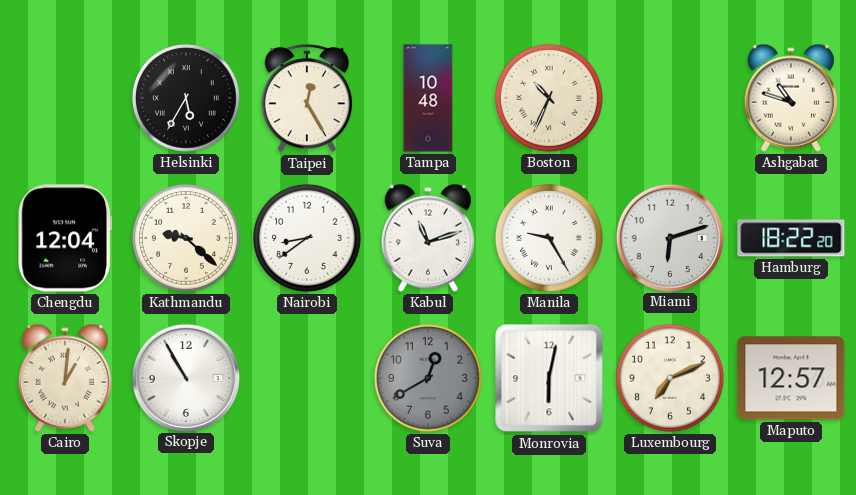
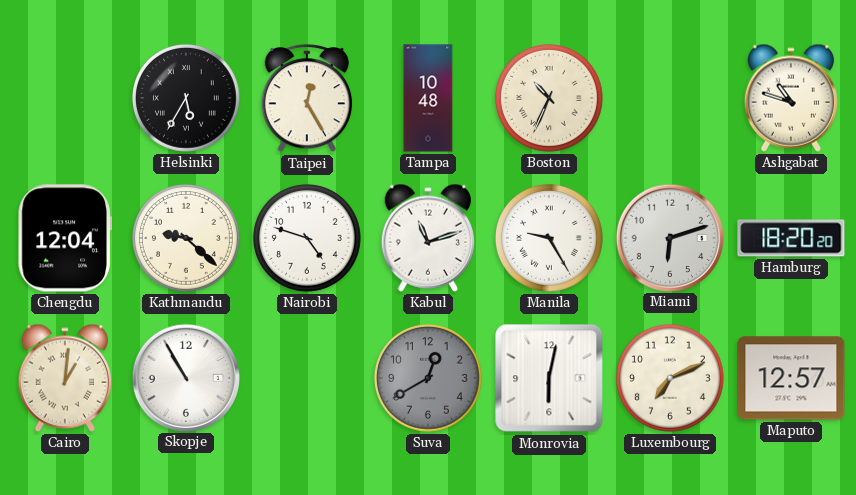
Nairobi: 8:39 -> 4:48
Hamburg: 18:22 -> 18:20
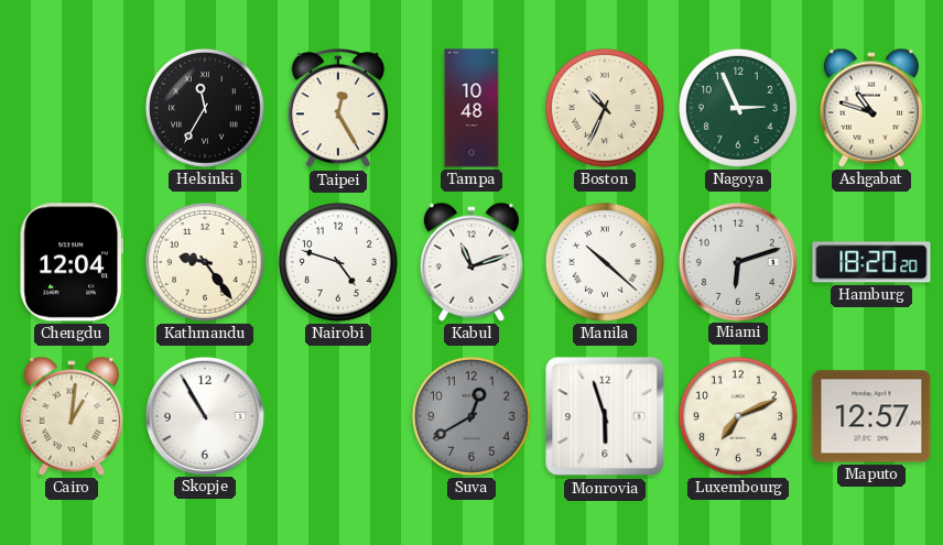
Helsinki: 5:35 -> 11:35
Nagoya: none -> 2:56
Kathmandu: 9:22 -> 9:24
Manila: 9:25 -> 10:22
Monrovia: 6:02 -> 5:57
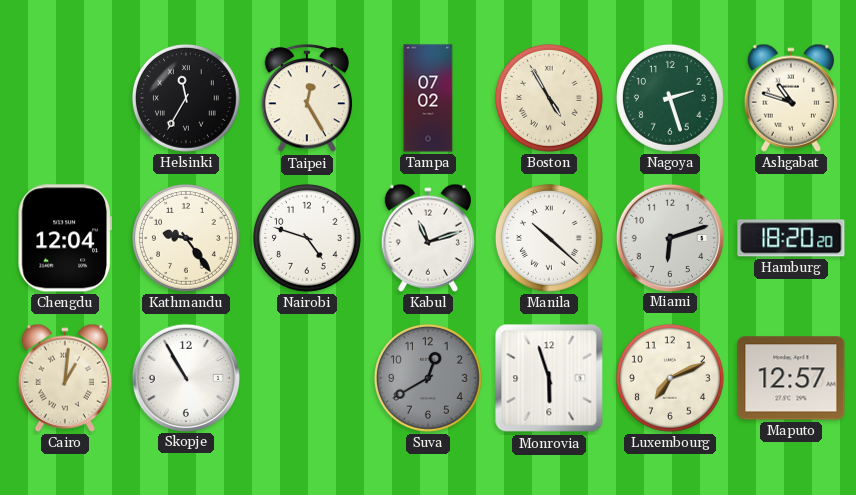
Tampa: 10:48 -> 07:02
Boston: 10:34 -> 4:55
Nagoya: 2:56 -> 2:27
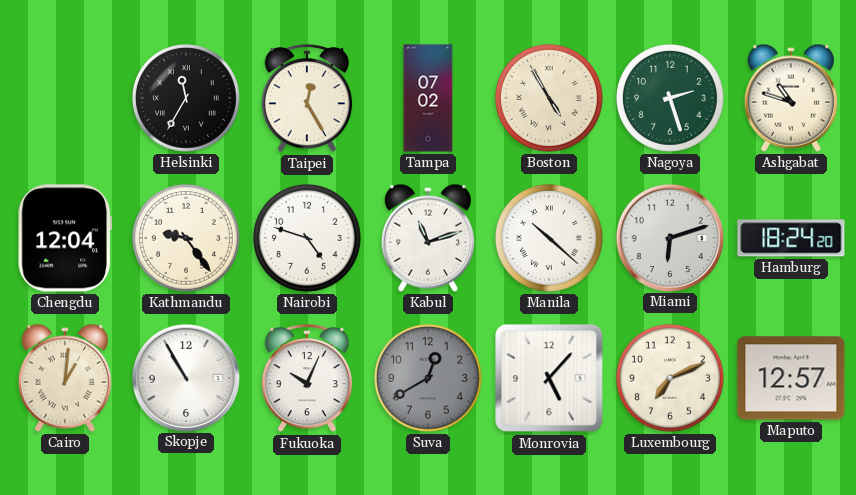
Hamburg: 18:20 -> 18:24
Fukuoka: none -> 10:04
Monrovia: 5:57 -> 5:07
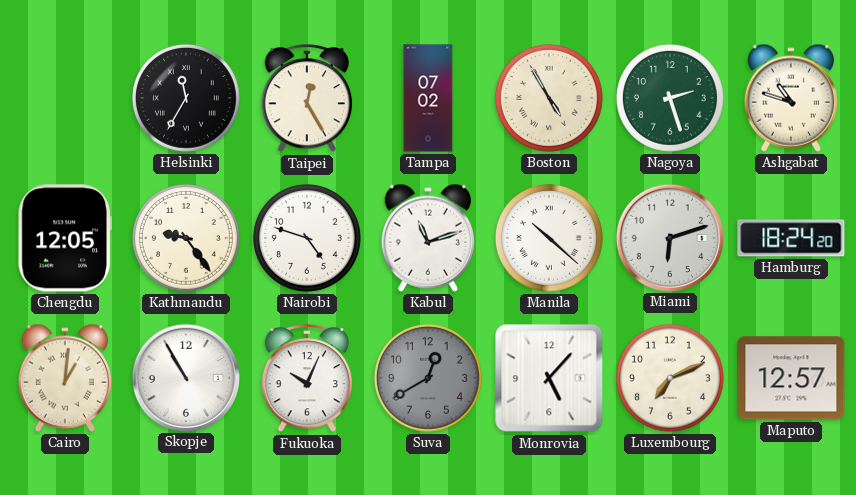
Chengdu: 12:04 -> 12:05
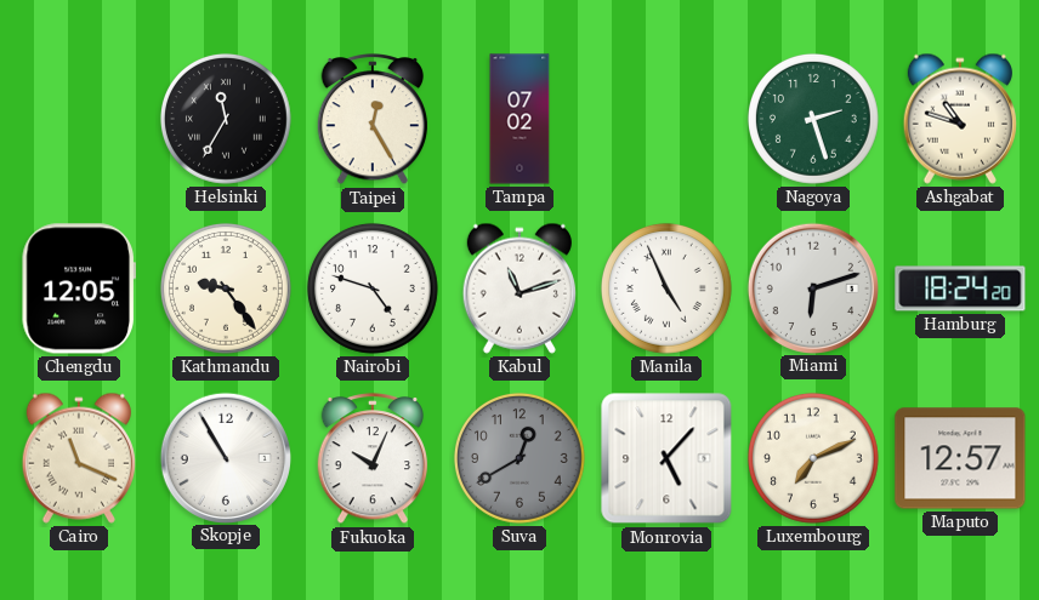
Boston: 4:55 -> none
Manila: 10:22 -> 4:56
Cairo: 1:01 -> 11:19
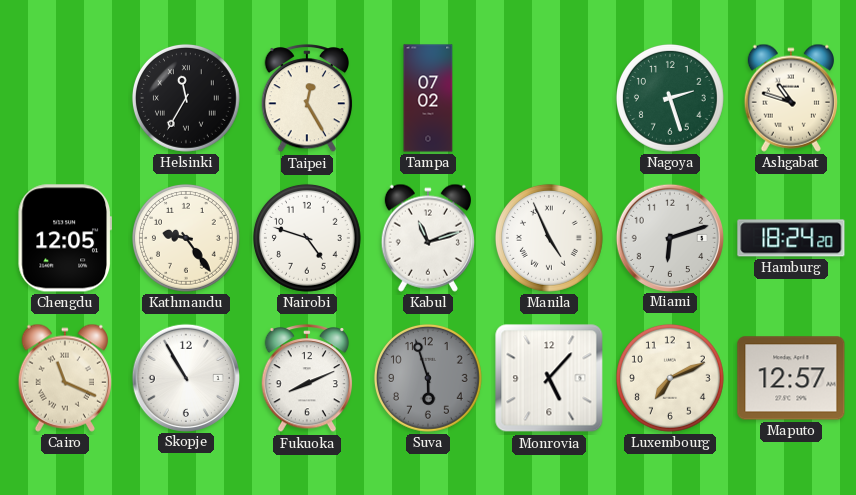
Fukuoka: 10:04 -> 8:11
Suva: 12:40 -> 5:57
